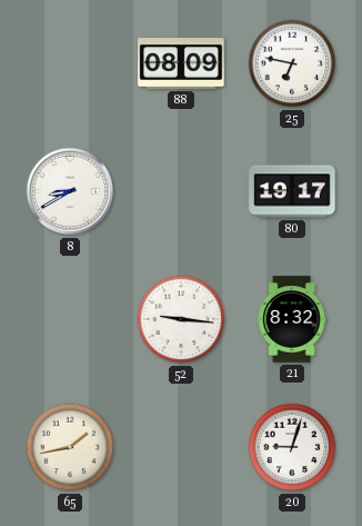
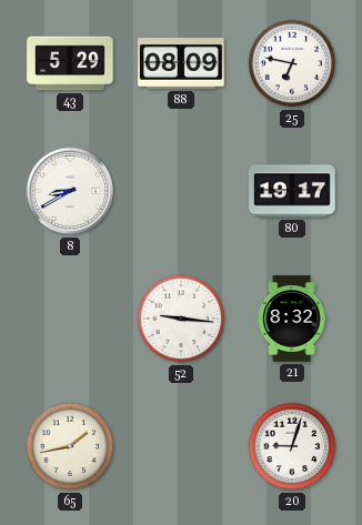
43: none -> 5:29
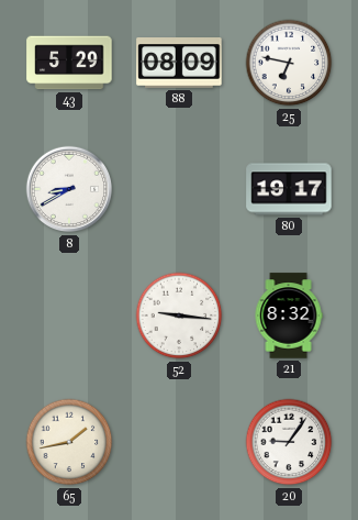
20: 9:03 -> 9:06
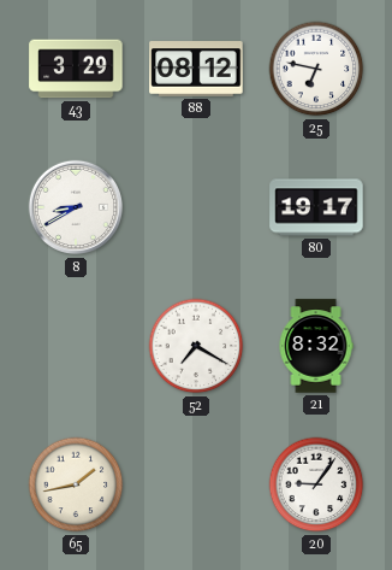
43: 5:29 -> 3:29
88: 08:09 -> 08:12
52: 9:16 -> 7:20
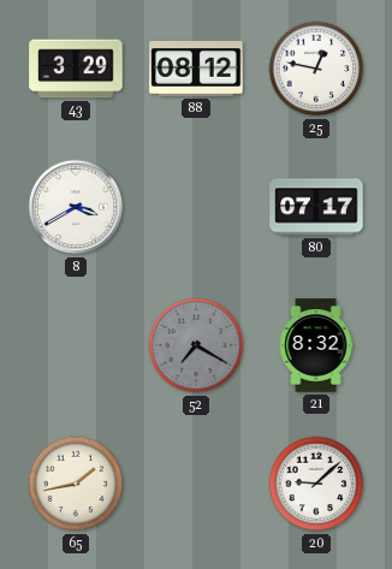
25: 6:47 -> 12:47
8: 8:40 -> 3:40
80: 19:17 -> 07:17
52 dial: white -> grey
20: 9:06 -> 9:08
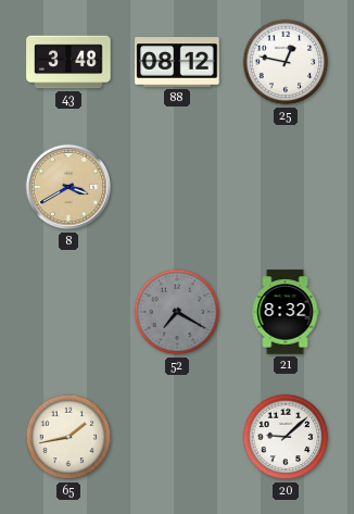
43: 3:29 -> 3:48
8 dial: white -> champagne
80: 07:17 -> none
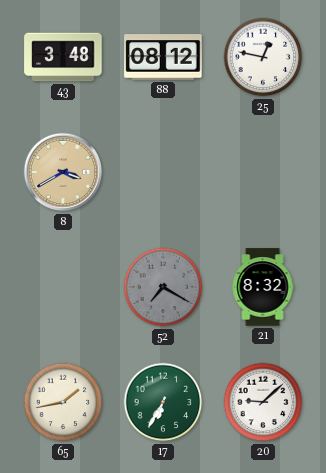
17: none -> 6:35
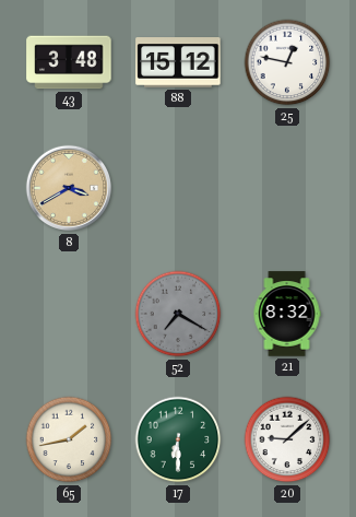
88: 08:12 -> 15:12
17: 6:35 -> 6:30
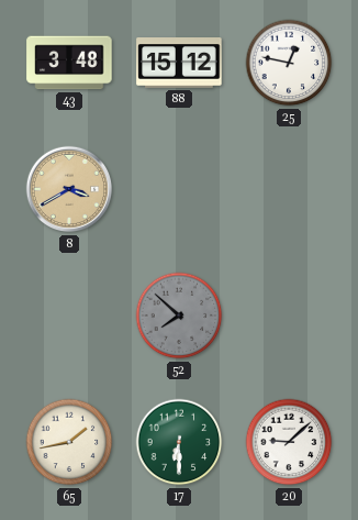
52: 7:20 -> 7:52
21: 8:32 -> none
